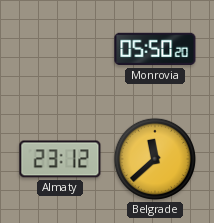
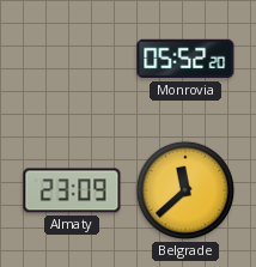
Monrovia: 05:50 -> 05:52
Almaty: 23:12 -> 23:09
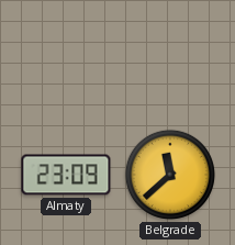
Monrovia: 05:52 -> none
